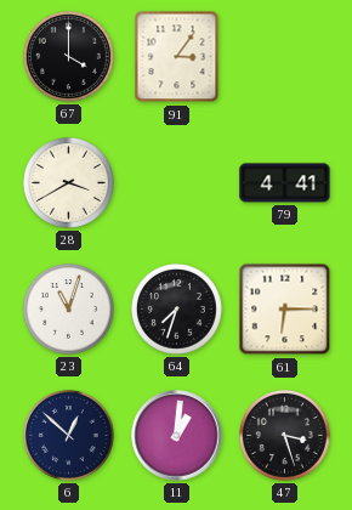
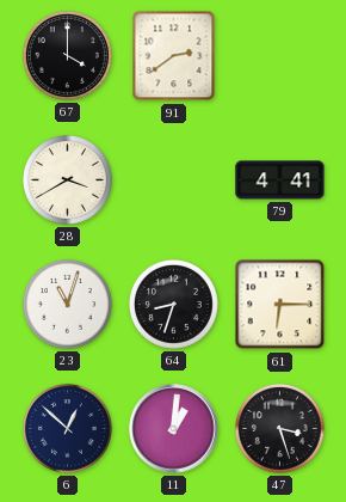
91: 3:06 -> 2:39
64: 7:33 -> 8:33
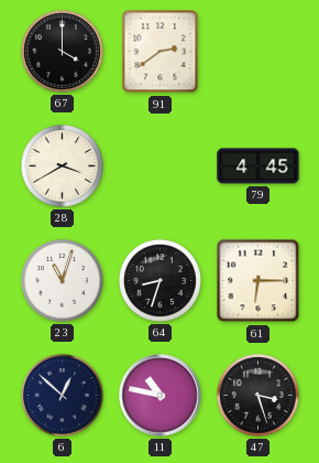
79: 4:41 -> 4:45
11: 1:01 -> 10:47
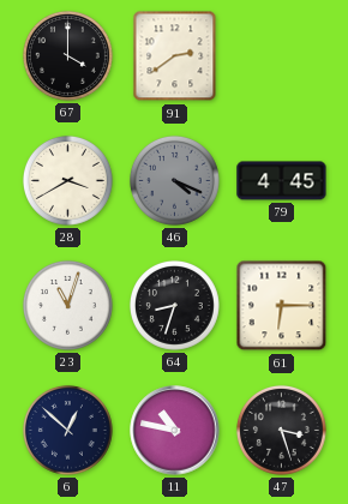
46: none -> 4:19
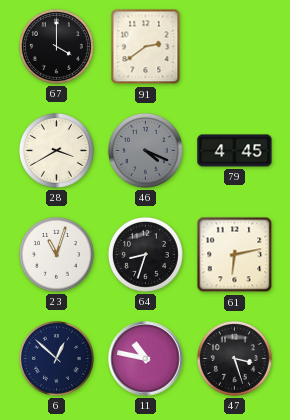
61: 6:15 -> 6:13
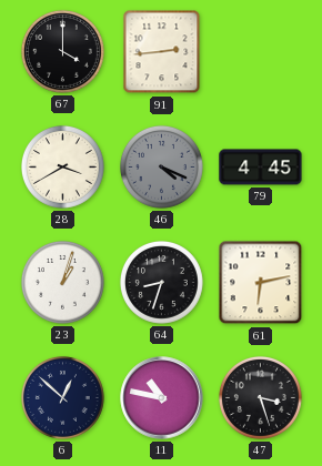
91: 2:39 -> 2:44
23: 11:03 -> 1:03
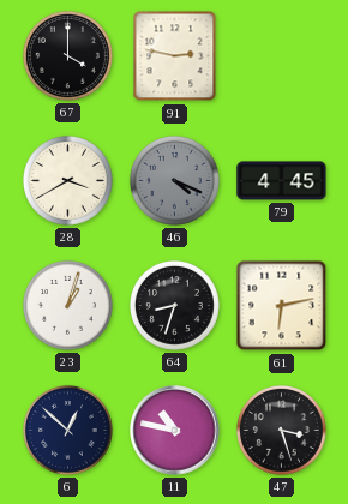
91: 2:44 -> 2:47
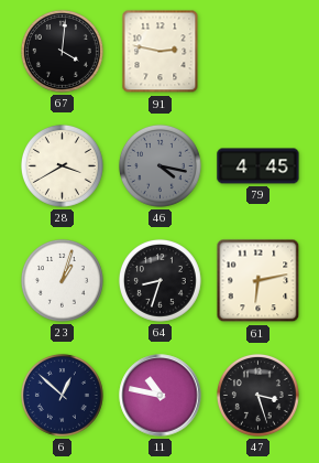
67: 4:00 -> 4:01
46: 4:19 -> 4:17
